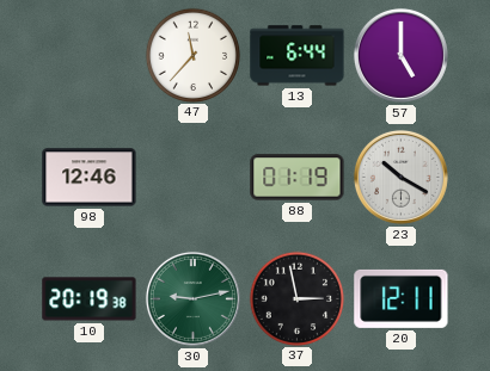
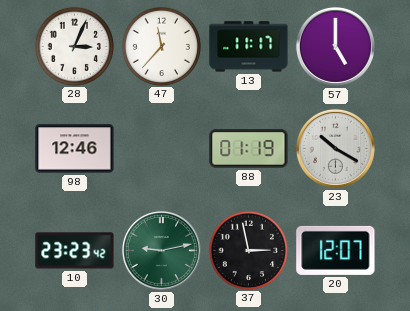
28: none -> 3:04
13: 6:44 -> 11:17
10: 20:19 -> 23:23
20: 12:11 -> 12:07
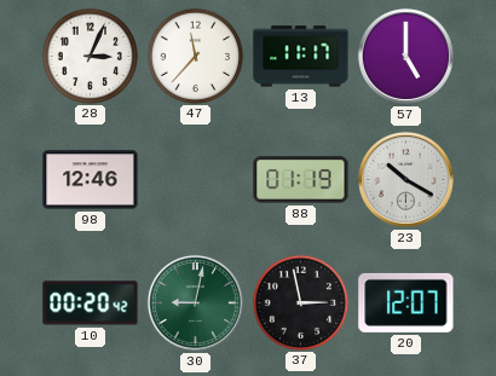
10: 23:23 -> 00:20
30: 9:13 -> 9:02
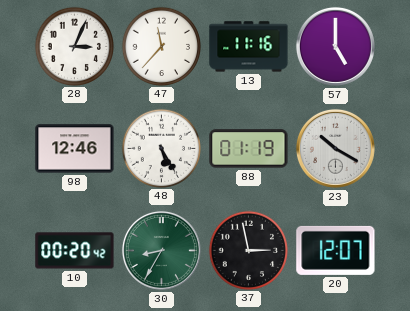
13: 11:17 -> 11:16
48: none -> 5:25
30: 9:02 -> 8:35
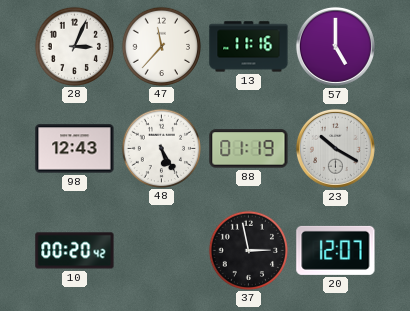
98: 12:46 -> 12:43
30: 8:35 -> none
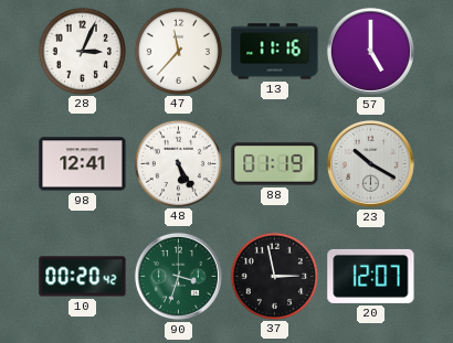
98: 12:43 -> 12:41
90: none -> 3:33
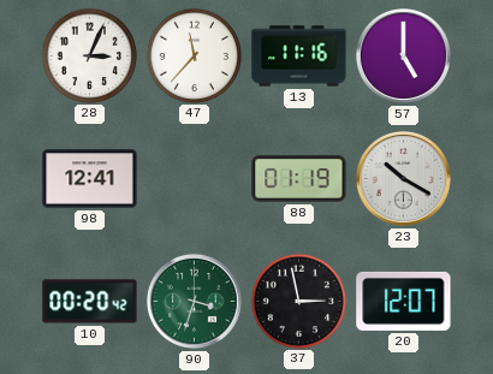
48: 5:25 -> none
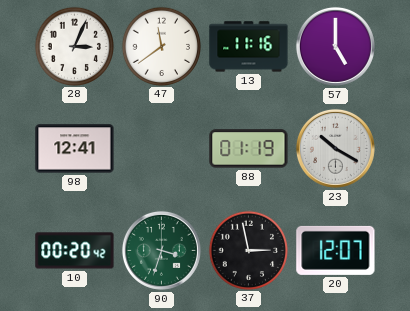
47: 11:37 -> 11:39
